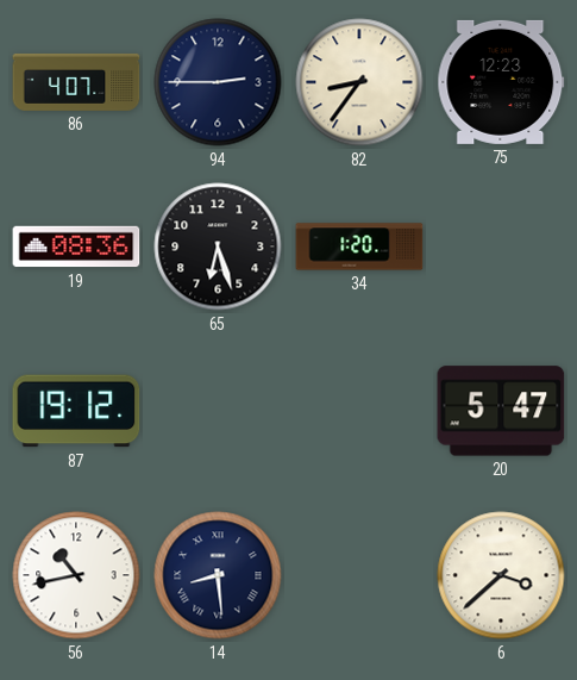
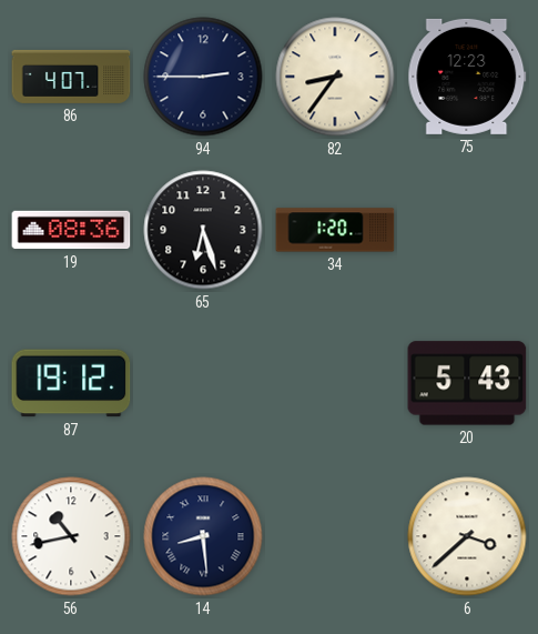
20: 5:47 -> 5:43
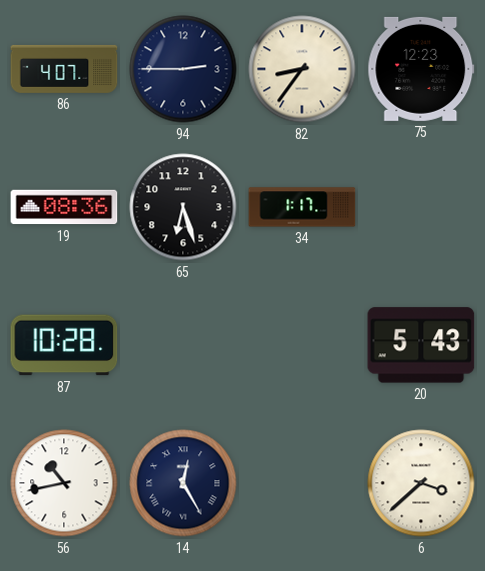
34: 1:20 -> 1:17
87: 19:12 -> 10:28
14: 8:29 -> 12:25
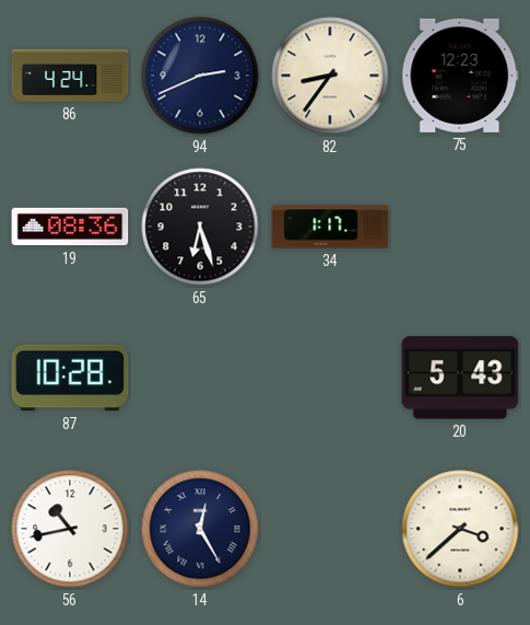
86: 4:07 -> 4:24
94: 2:45 -> 2:41
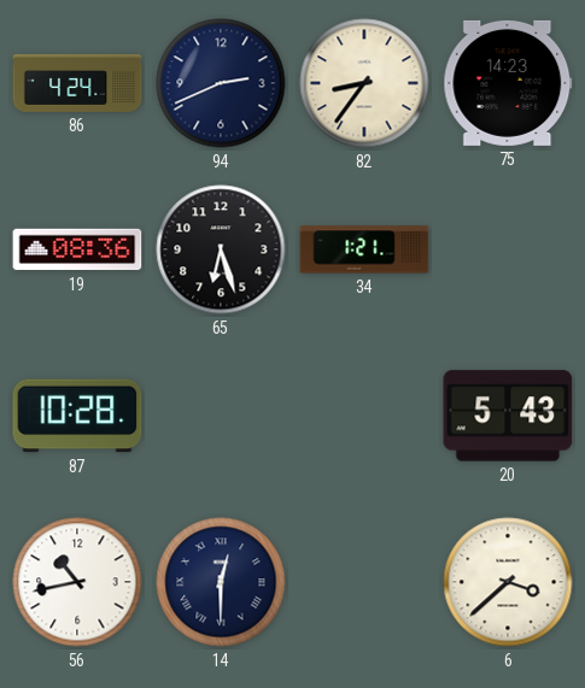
75: 12:23 -> 14:23
34: 1:17 -> 1:21
14: 12:25 -> 12:30
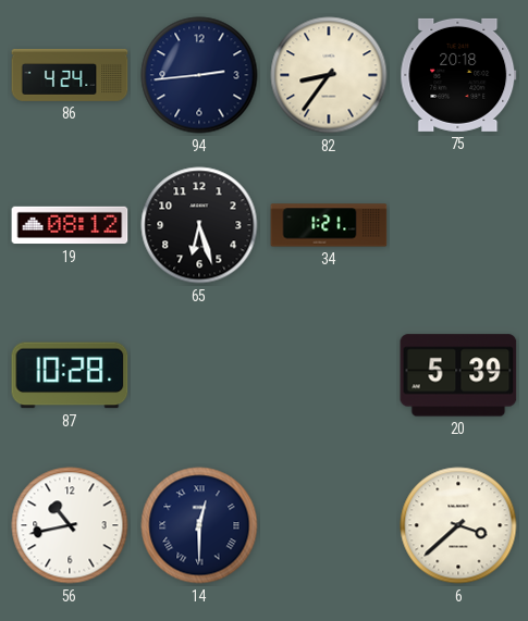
94: 2:41 -> 2:44
75: 14:23 -> 20:18
19: 08:36 -> 08:12
20: 5:43 -> 5:39
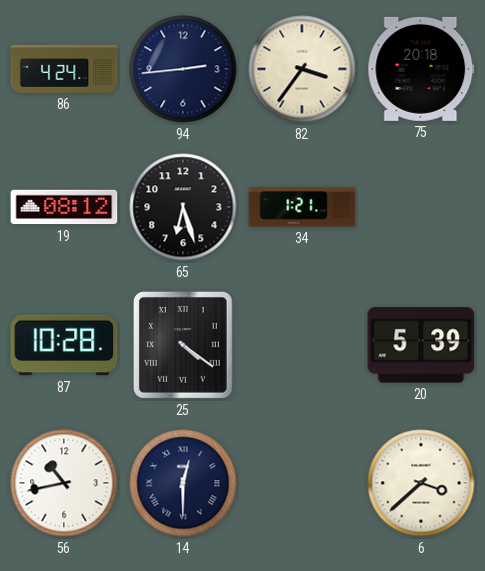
82: 8:36 -> 3:36
25: none -> 4:21
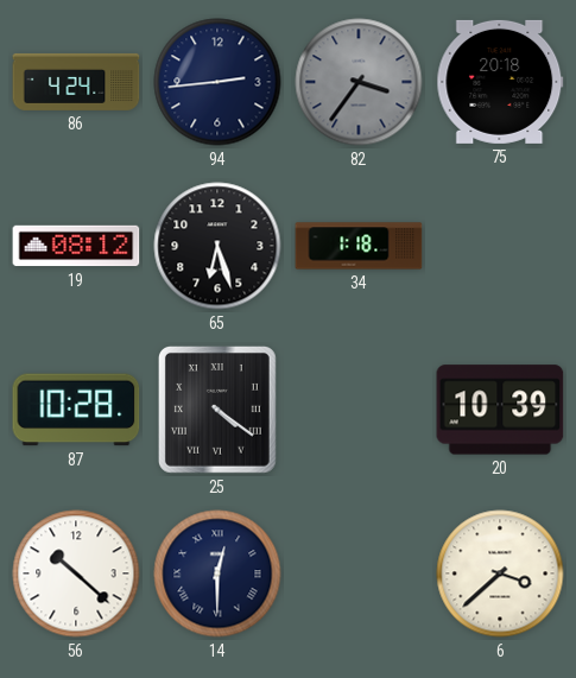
82 dial: cream -> grey
34: 1:21 -> 1:18
20: 5:39 -> 10:39
56: 10:43 -> 10:22
